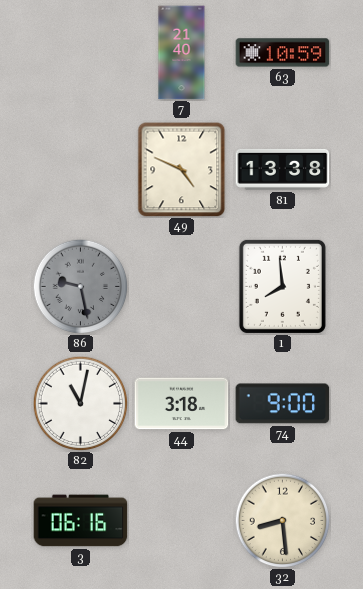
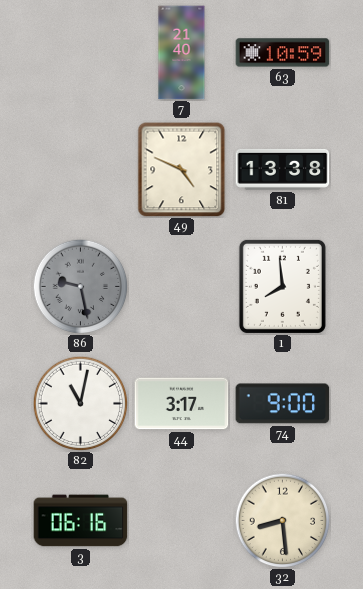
44: 3:18 -> 3:17
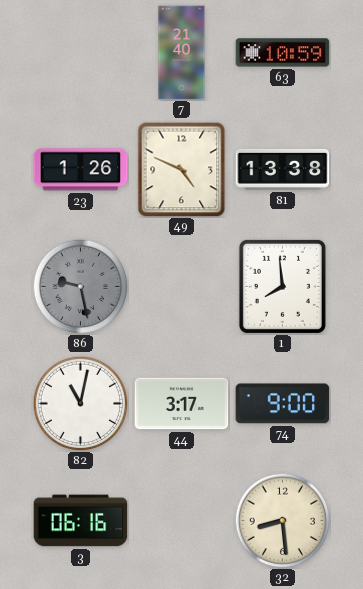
23: none -> 1:26
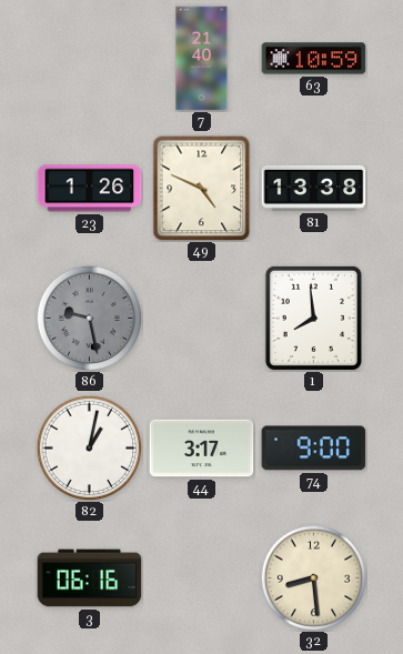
82: 11:02 -> 1:02
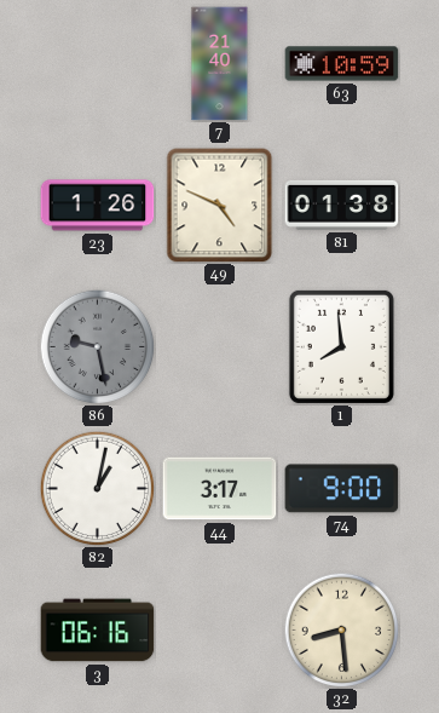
81: 13:38 -> 01:38
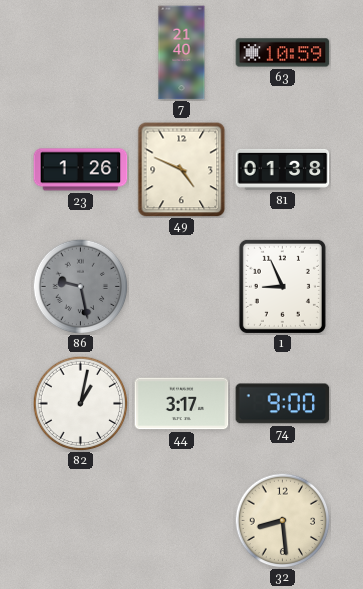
1: 7:59 -> 8:56
3: 06:16 -> none
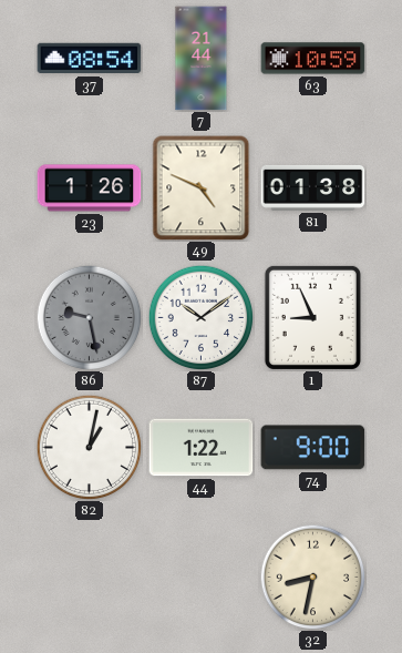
37: none -> 08:54
7: 21:40 -> 21:44
87: none -> 10:09
44: 3:17 -> 1:22
32: 8:29 -> 8:32
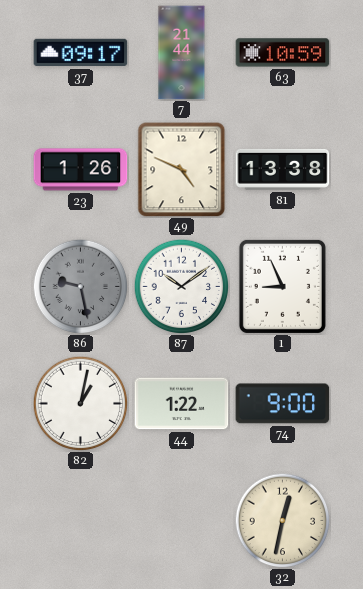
37: 08:54 -> 09:17
81: 01:38 -> 13:38
32: 8:32 -> 12:32
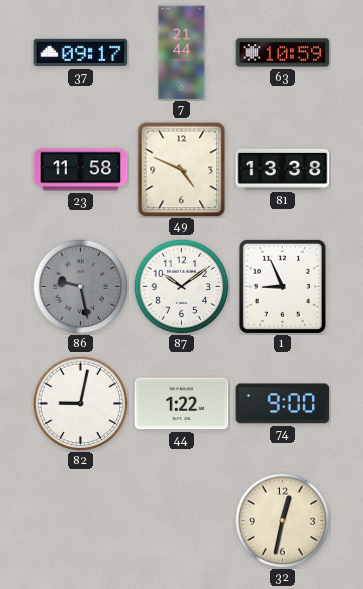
23: 1:26 -> 11:58
82: 1:02 -> 9:02
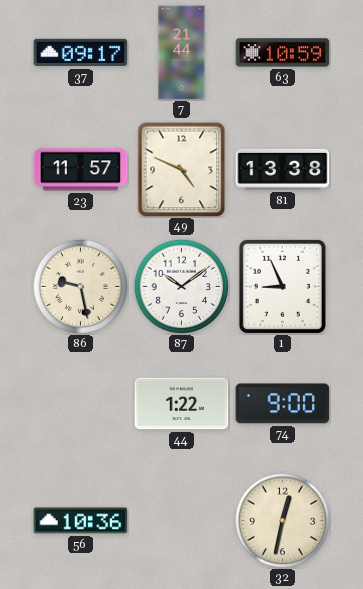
23: 11:58 -> 11:57
86 dial: grey -> cream
82: 9:02 -> none
56: none -> 10:36
